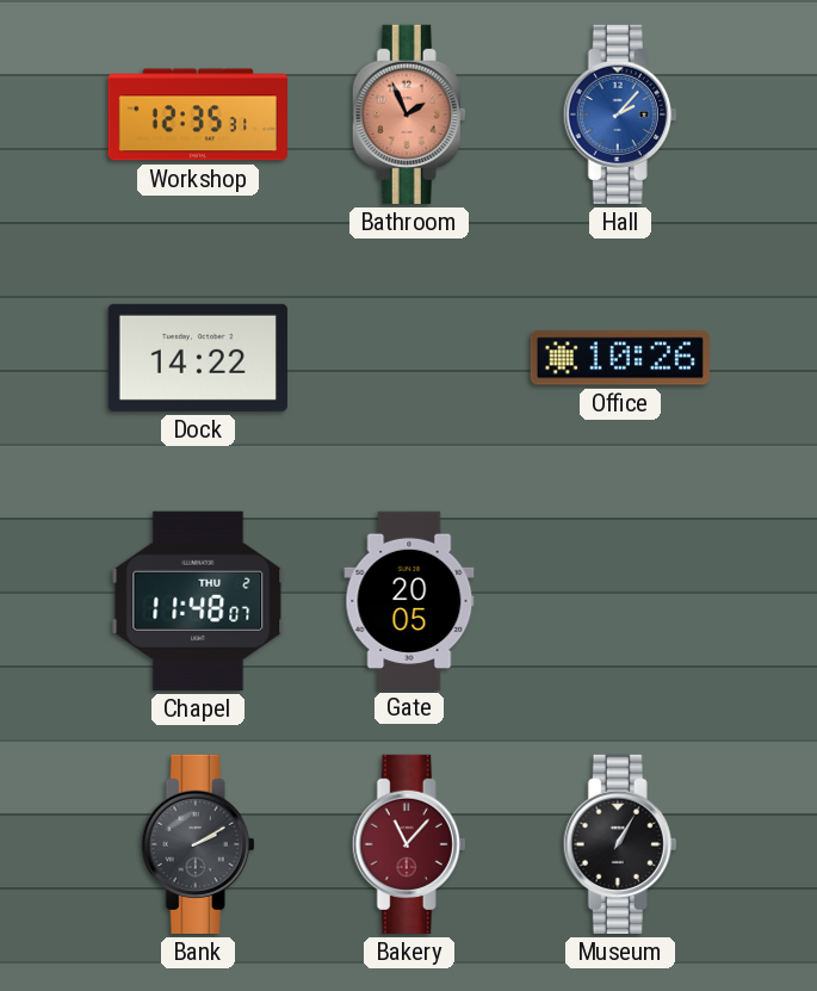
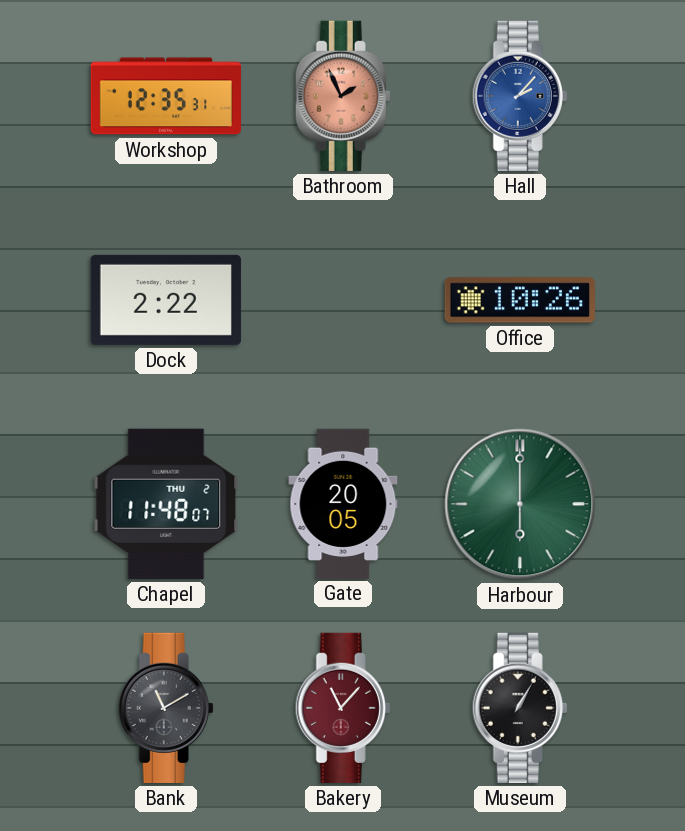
Dock: 14:22 -> 2:22
Harbour: none -> 6:00
Bank: 2:10 -> 11:10
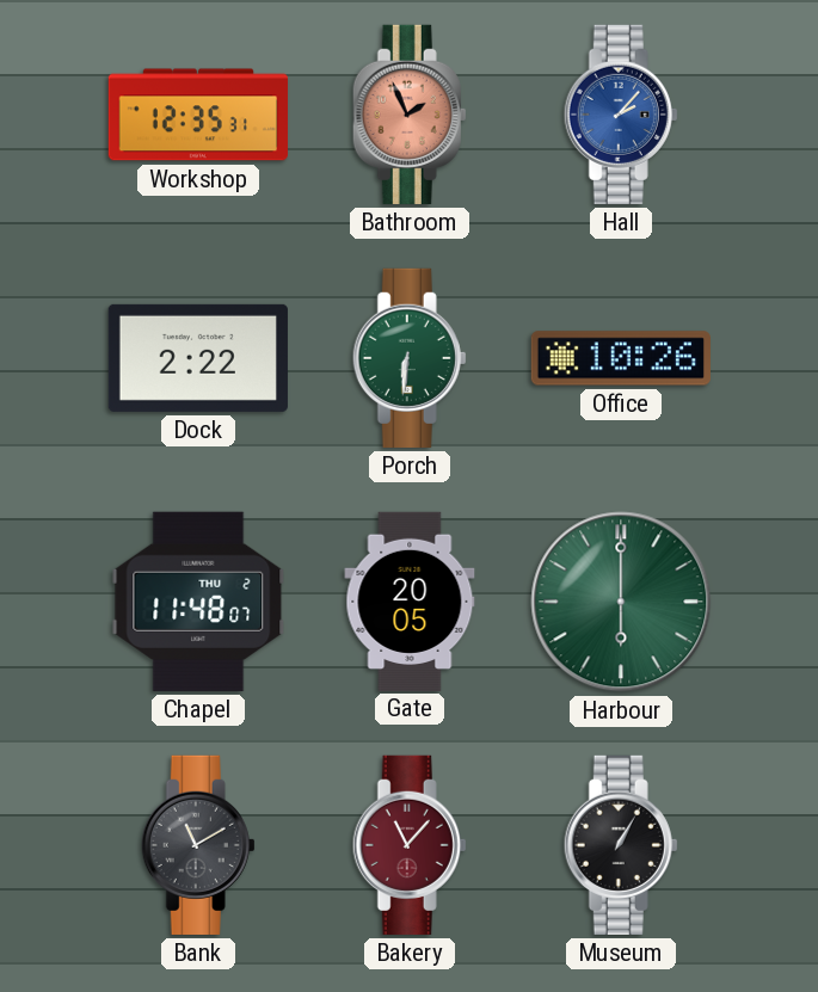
Porch: none -> 6:31
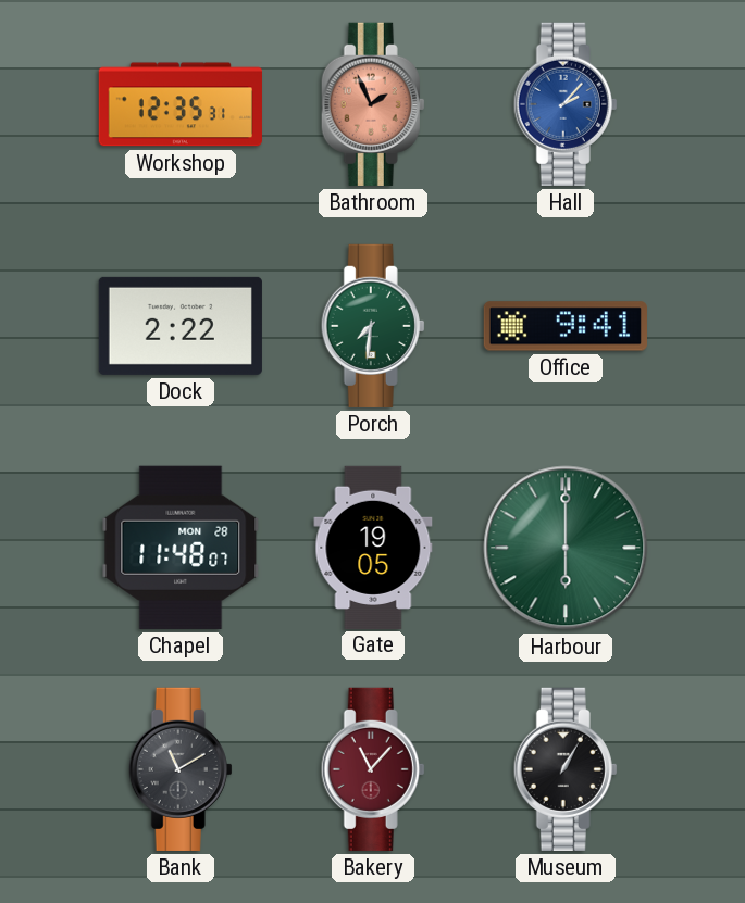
Porch: 6:31 -> 7:31
Office: 10:26 -> 9:41
Chapel date: THU 2 -> MON 28
Gate: 20:05 -> 19:05
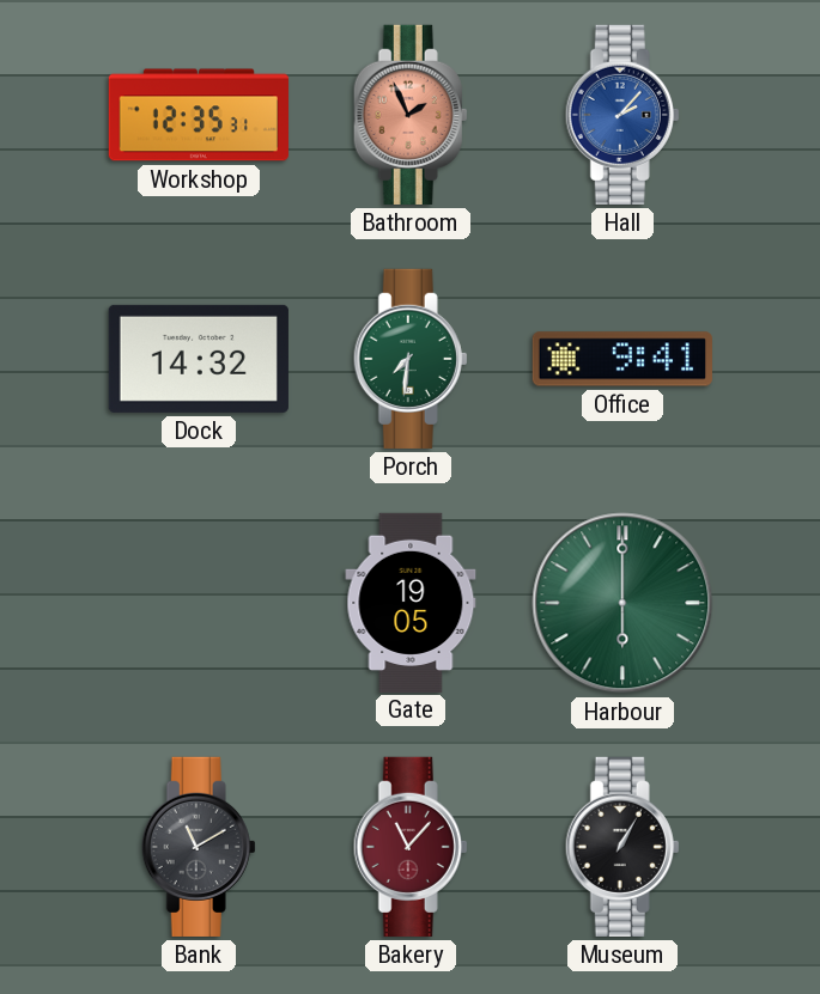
Dock: 2:22 -> 14:32
Chapel: 11:48 -> none
